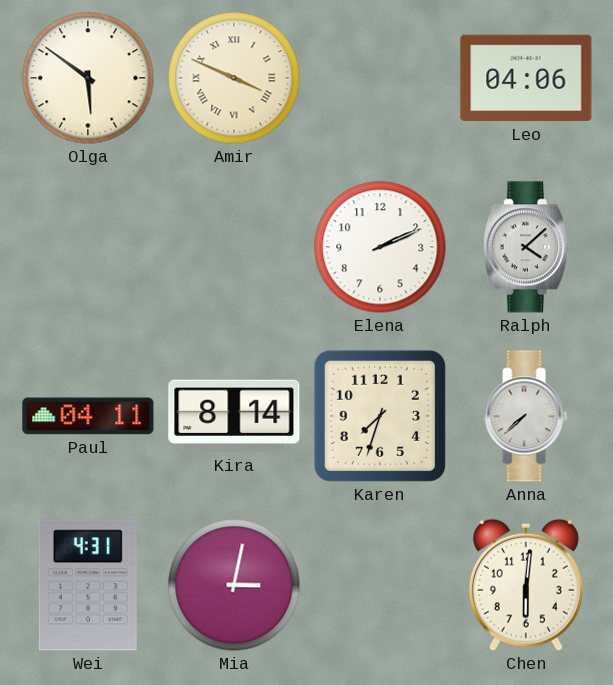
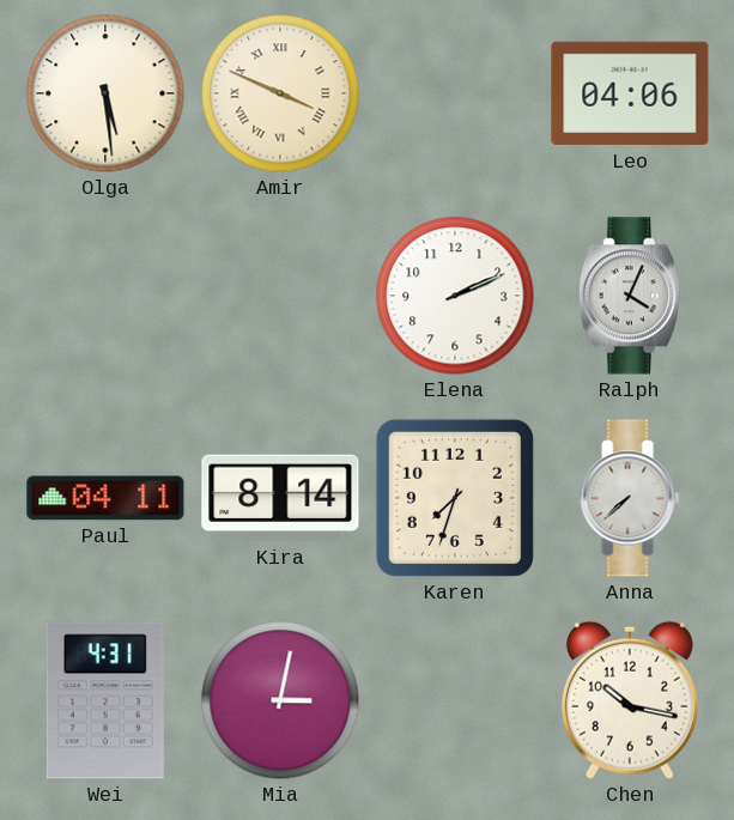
Olga: 5:51 -> 5:29
Ralph: 4:08 -> 4:04
Chen: 6:01 -> 10:17
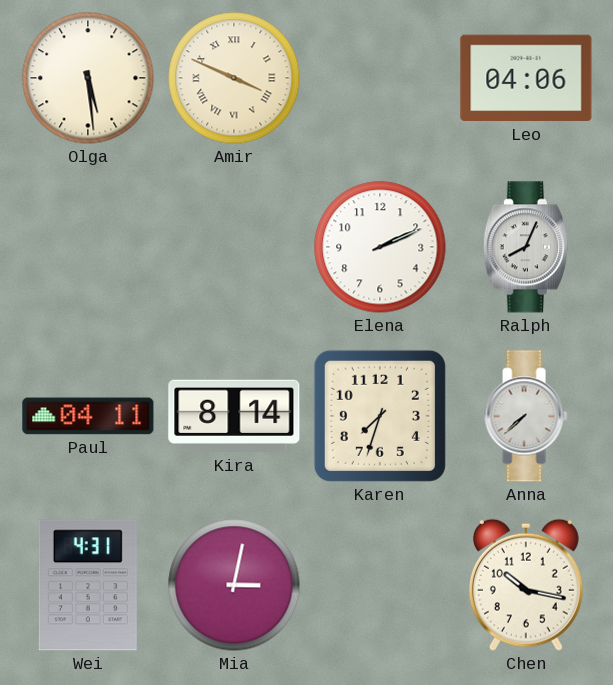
Ralph: 4:04 -> 8:04
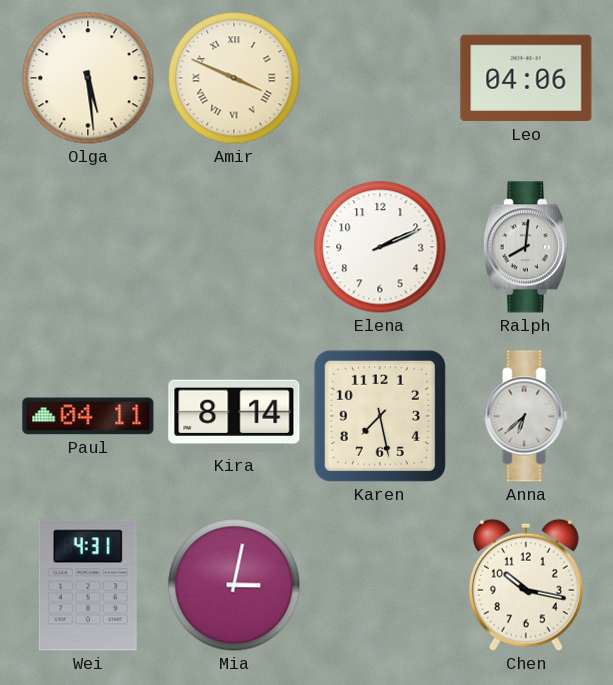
Ralph: 8:04 -> 8:01
Karen: 7:33 -> 7:28
Anna: 7:38 -> 6:38
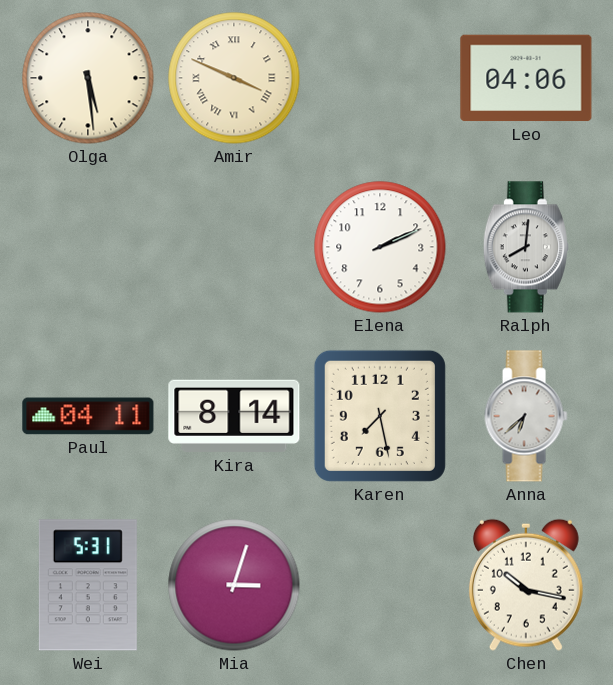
Wei: 4:31 -> 5:31
Mia: 3:02 -> 3:03
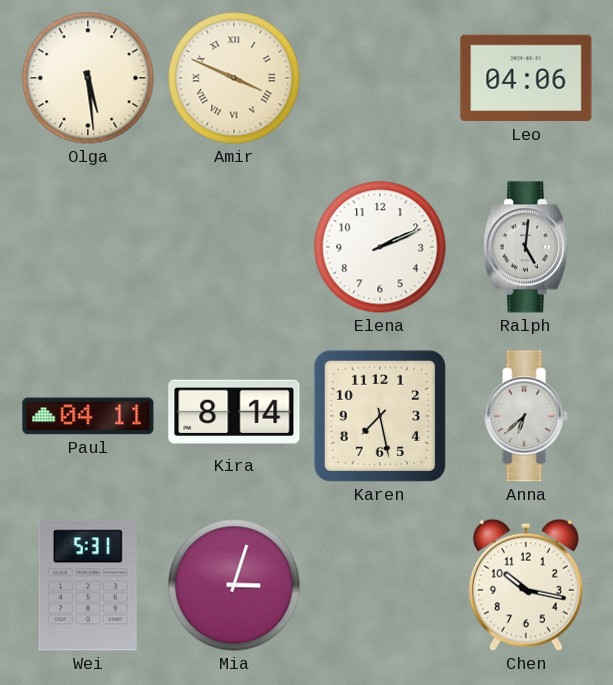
Ralph: 8:01 -> 5:01
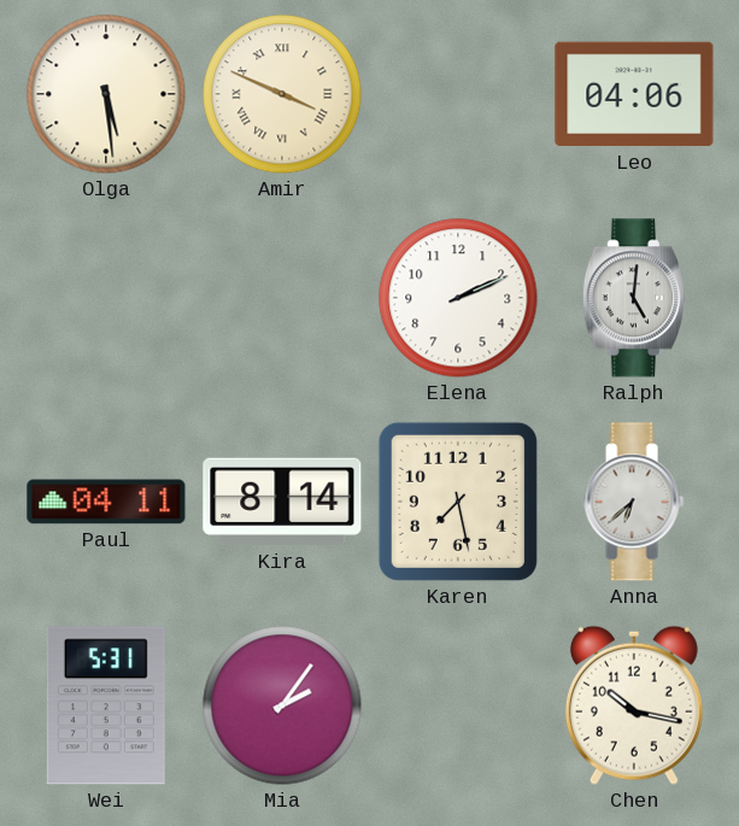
Mia: 3:03 -> 2:06
